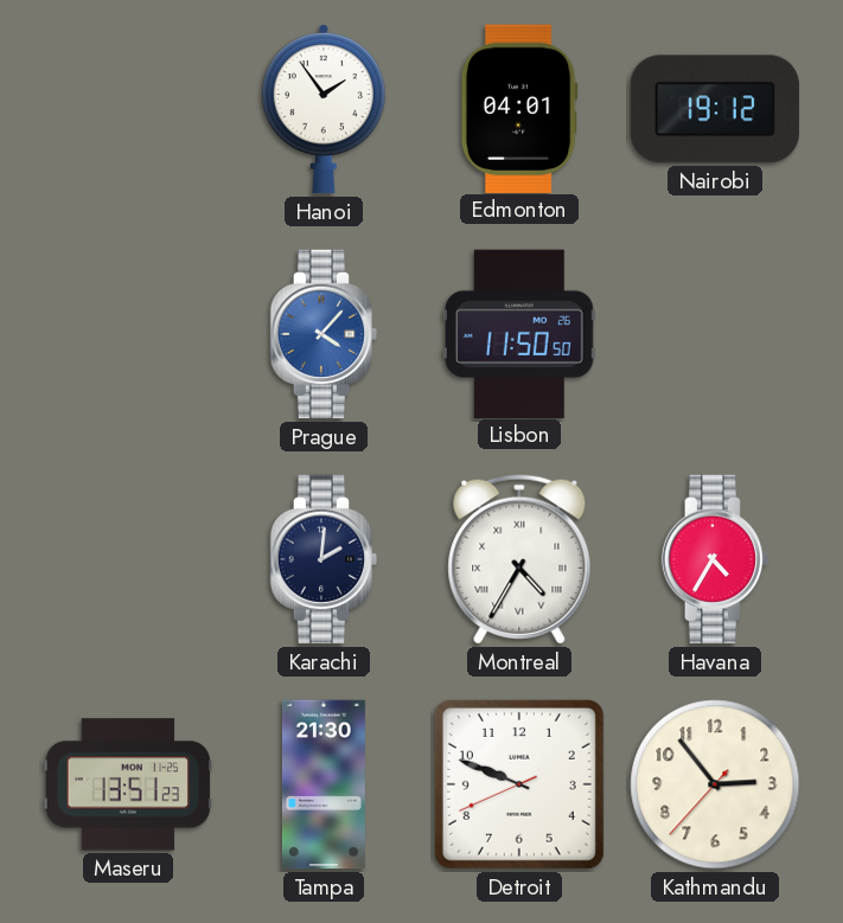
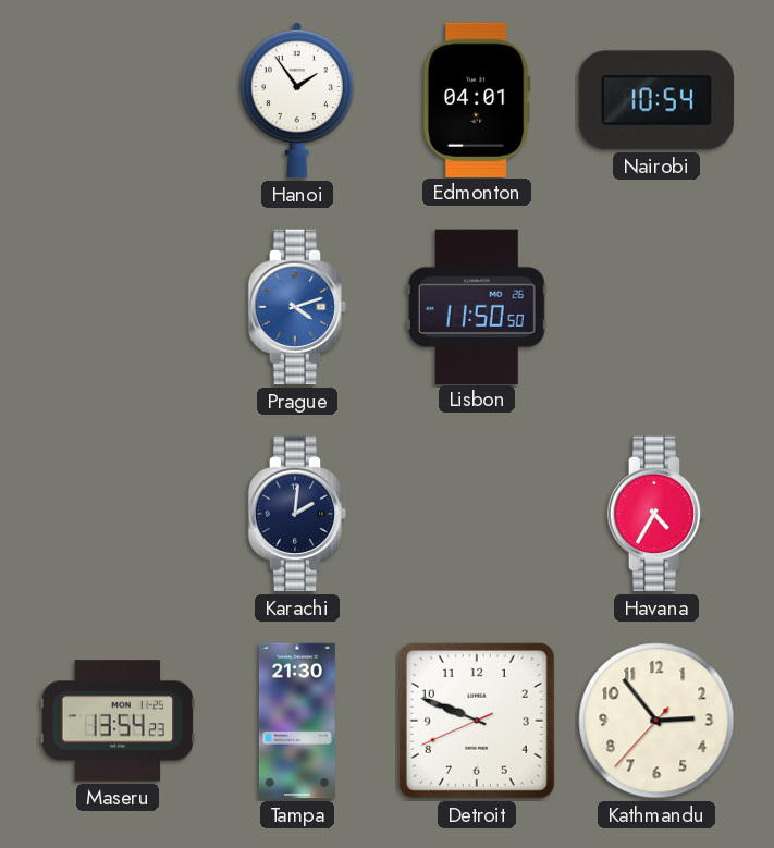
Nairobi: 19:12 -> 10:54
Prague: 4:07 -> 4:12
Montreal: 4:35 -> none
Maseru: 13:51 -> 13:54
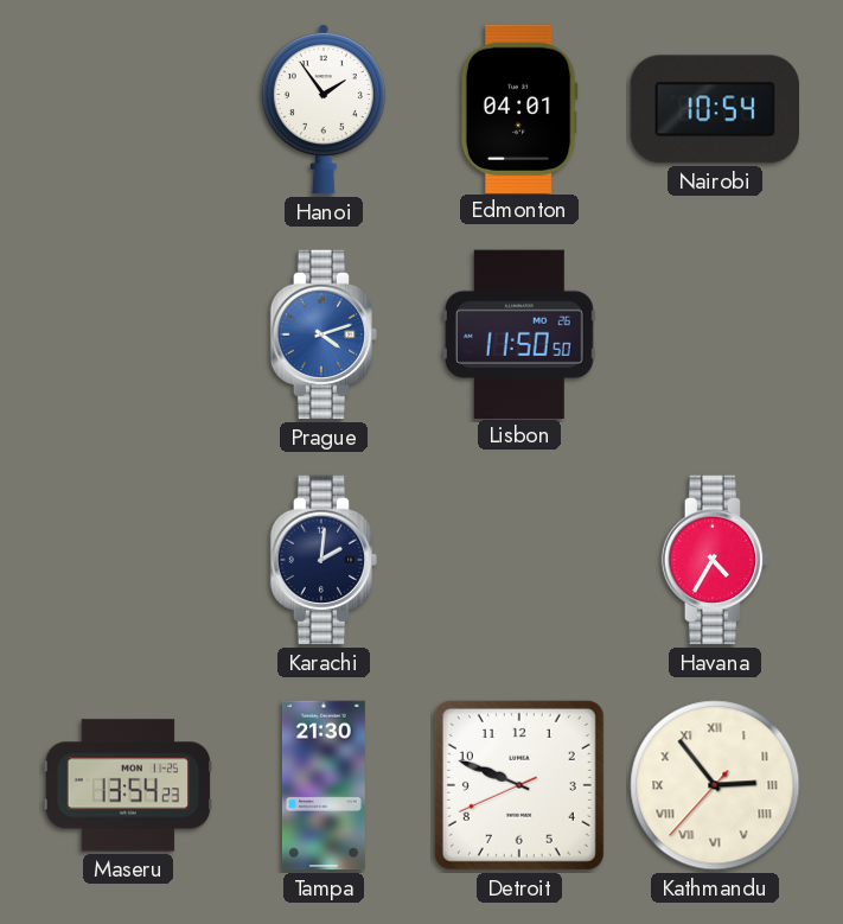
Kathmandu numerals: Arabic -> Roman
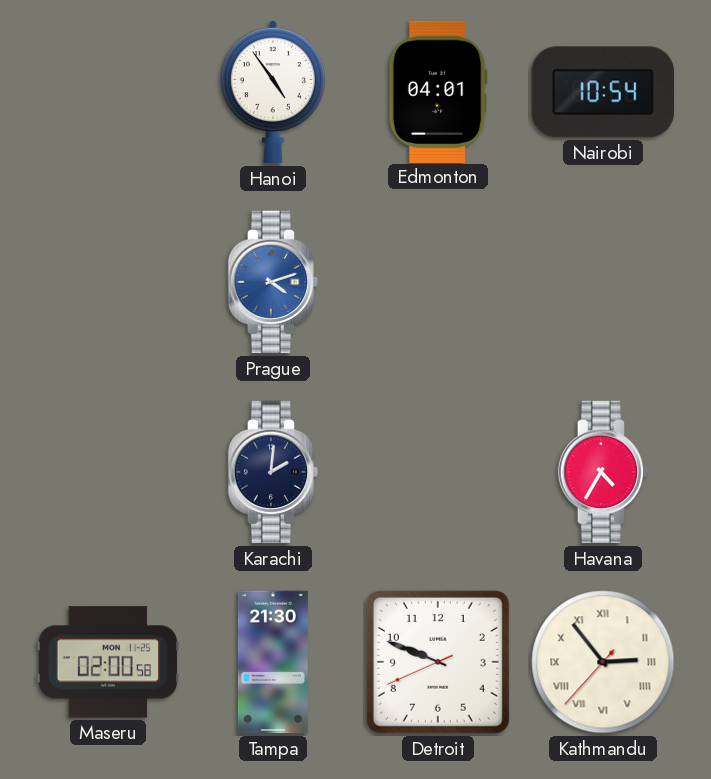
Hanoi: 1:54 -> 4:54
Lisbon: 11:50 -> none
Maseru: 13:54 -> 02:00
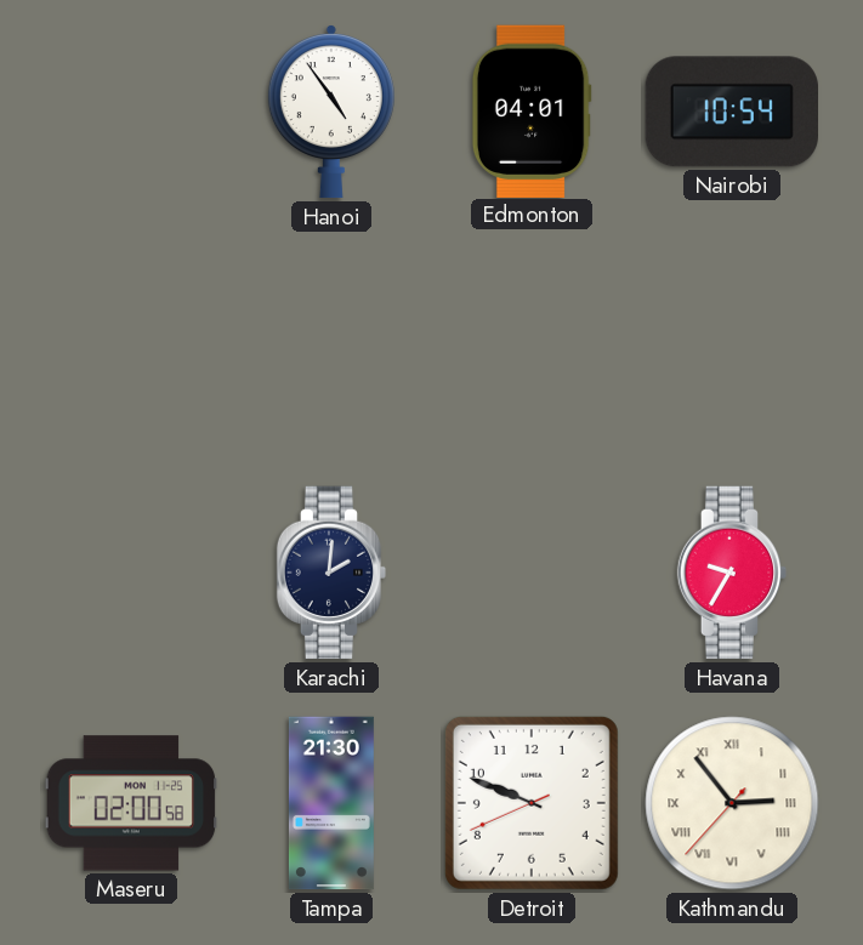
Prague: 4:12 -> none
Havana: 4:35 -> 9:35
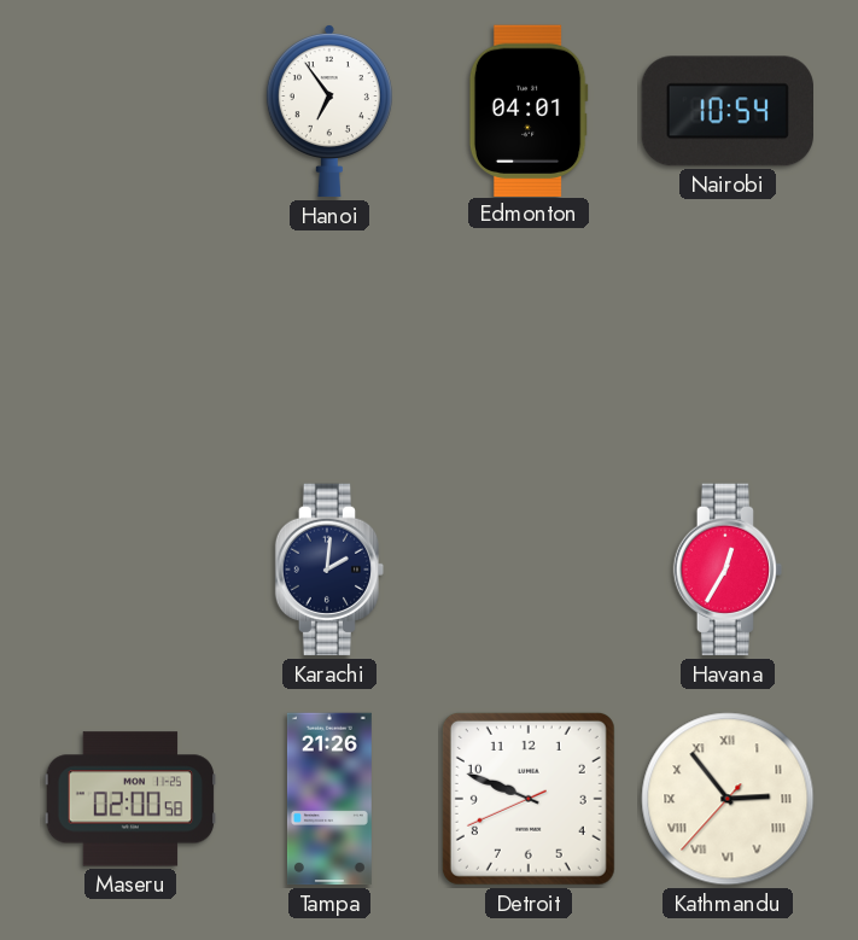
Hanoi: 4:54 -> 6:54
Havana: 9:35 -> 12:35
Tampa: 21:30 -> 21:26
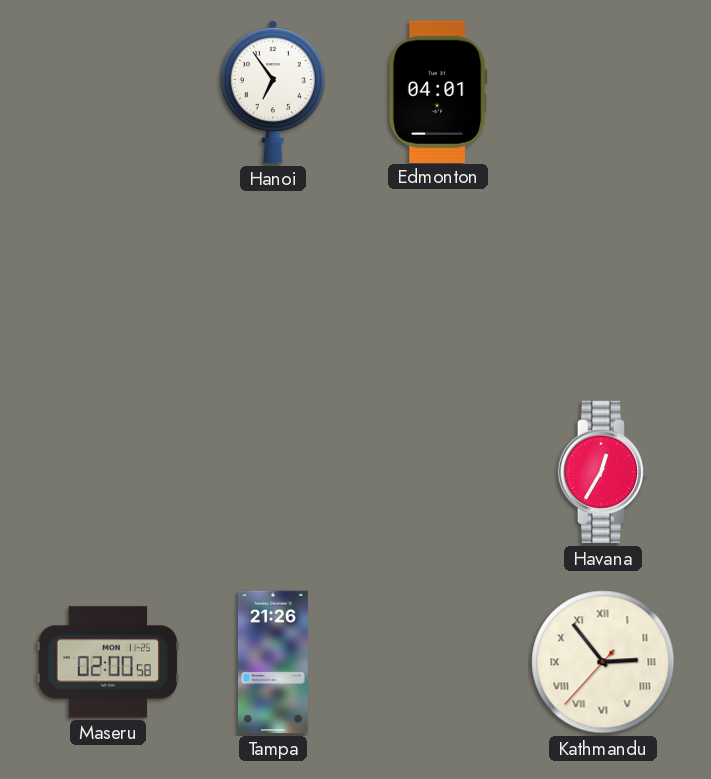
Nairobi: 10:54 -> none
Karachi: 2:01 -> none
Detroit: 9:48 -> none
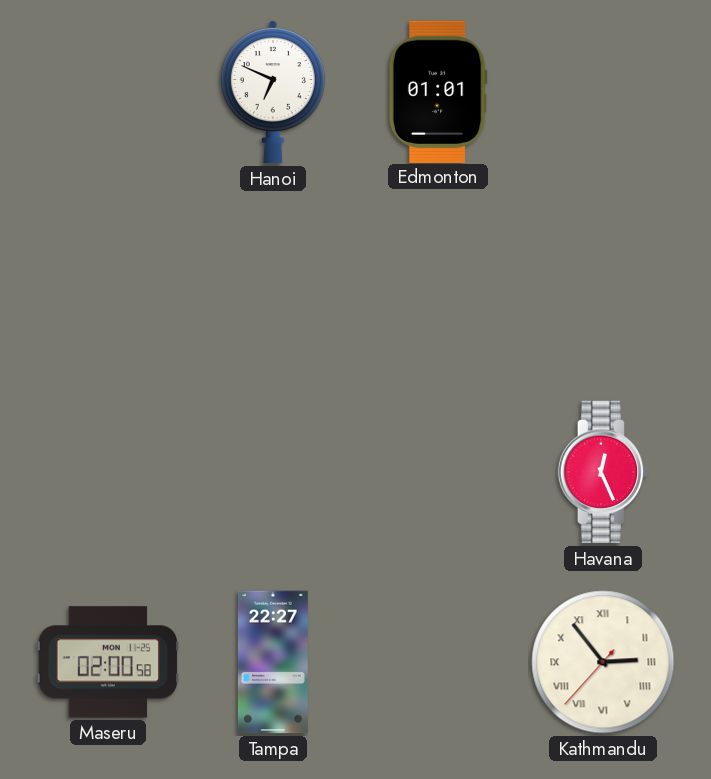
Hanoi: 6:54 -> 6:49
Edmonton: 04:01 -> 01:01
Havana: 12:35 -> 12:26
Tampa: 21:26 -> 22:27
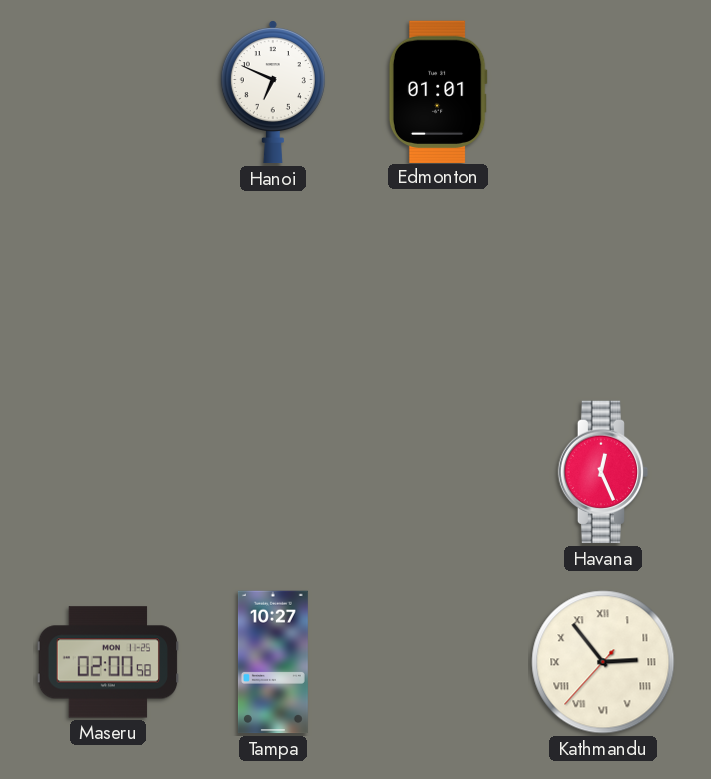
Tampa: 22:27 -> 10:27
